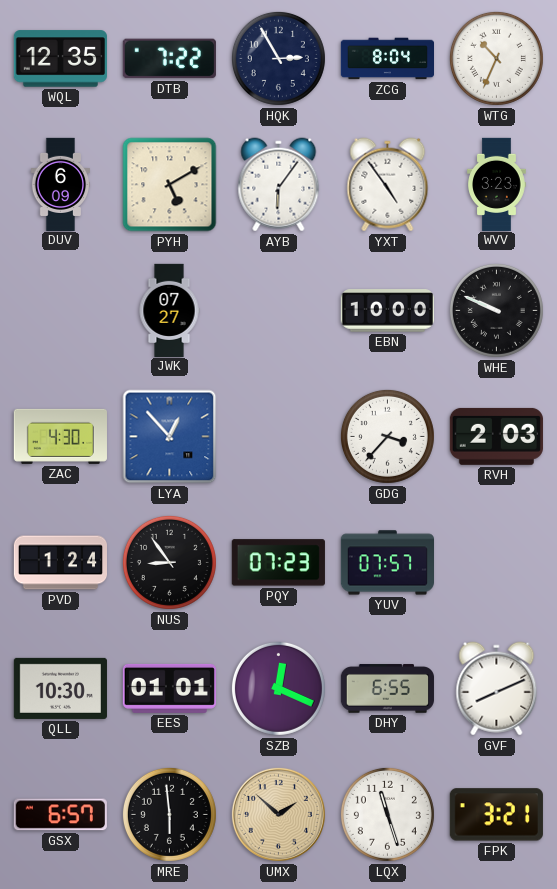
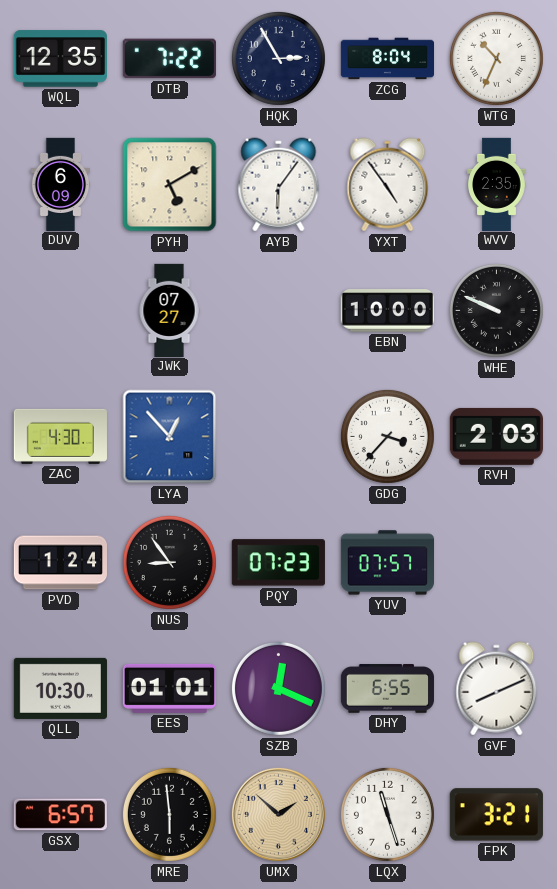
WVV: 3:23 -> 2:35
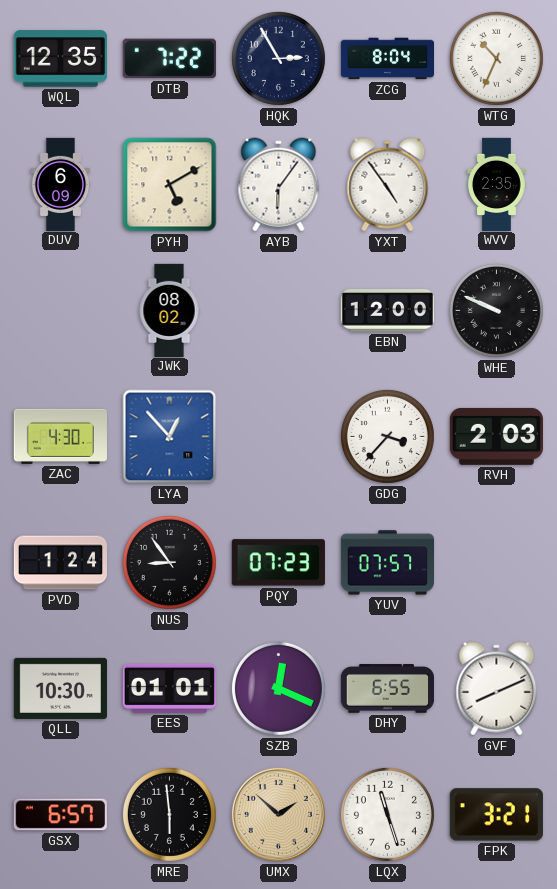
JWK: 07:27 -> 08:02
EBN: 10:00 -> 12:00
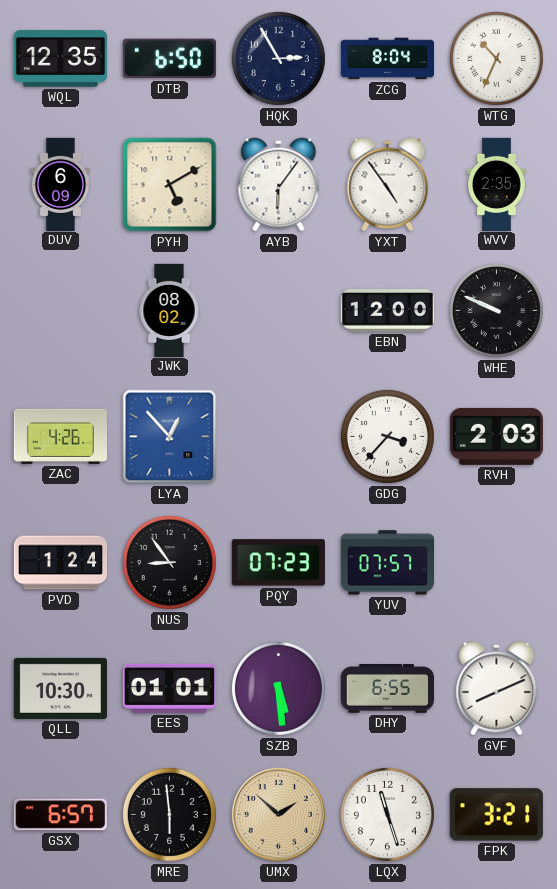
DTB: 7:22 -> 6:50
ZAC: 4:30 -> 4:26
SZB: 12:19 -> 5:29
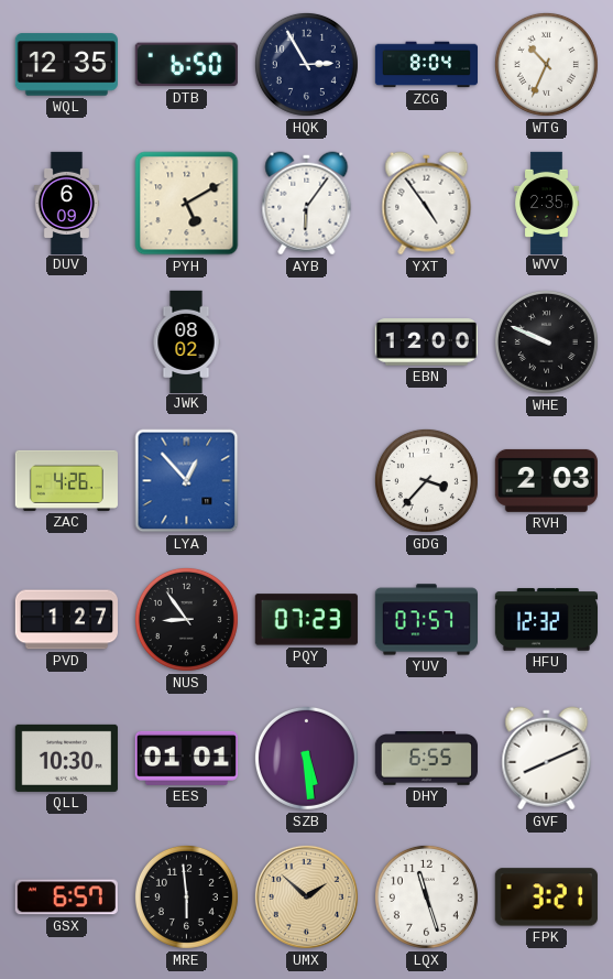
PVD: 1:24 -> 1:27
HFU: none -> 12:32
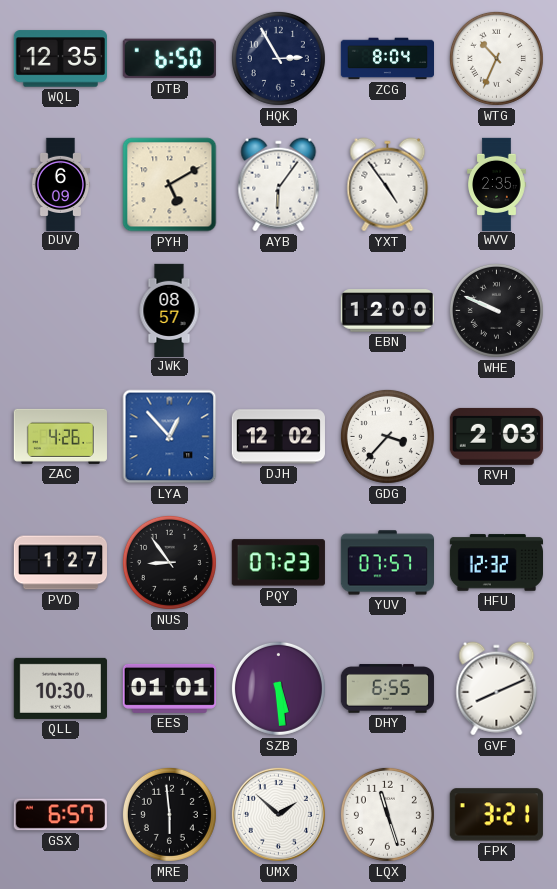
JWK: 08:02 -> 08:57
DJH: none -> 12:02
UMX dial: champagne -> white
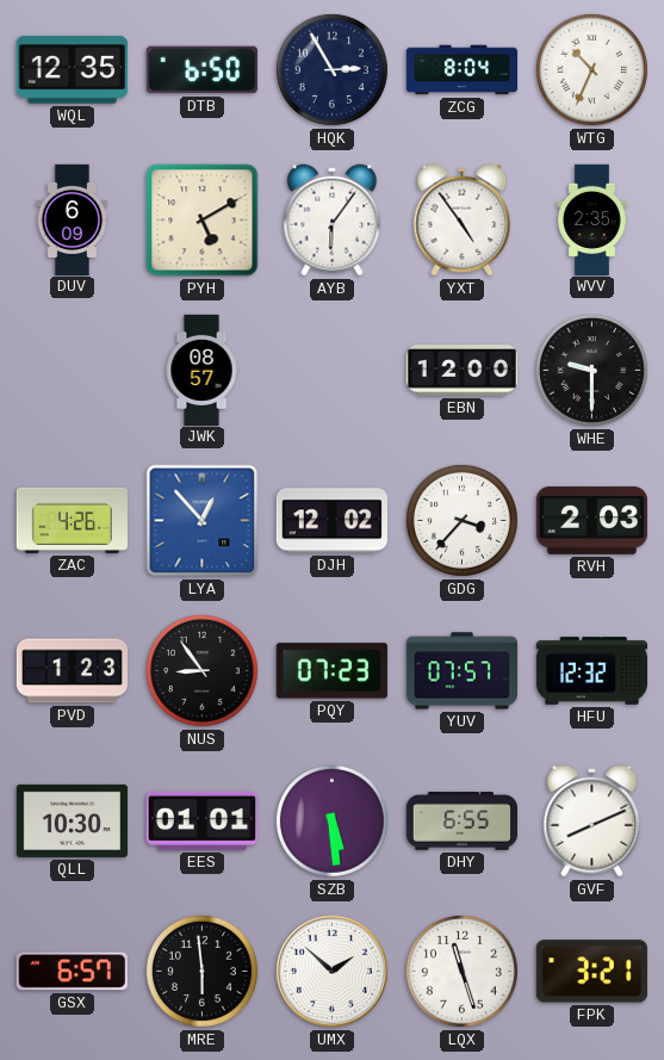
WHE: 9:49 -> 9:30
PVD: 1:27 -> 1:23
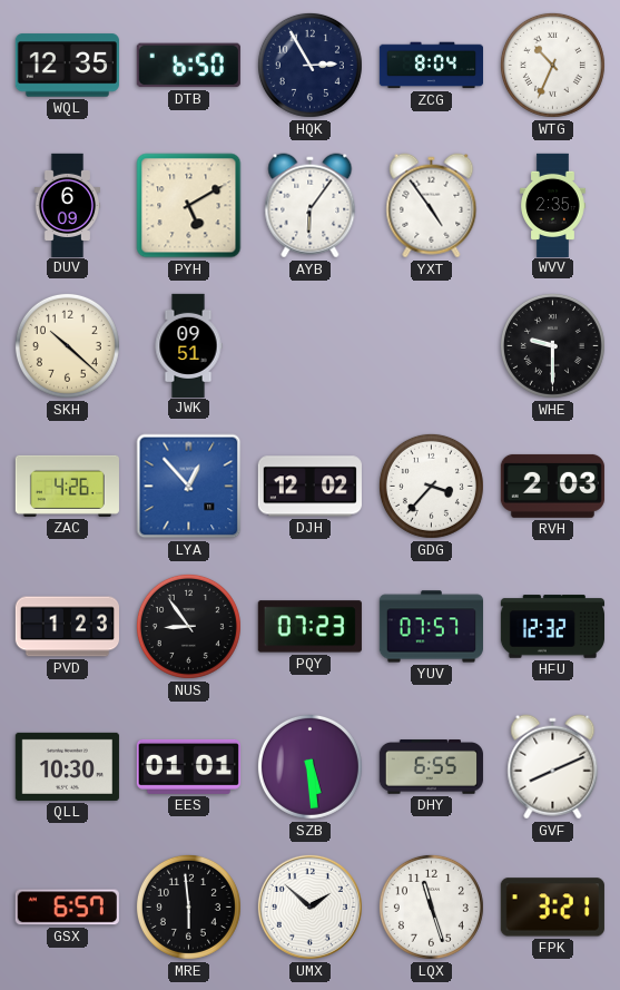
SKH: none -> 10:22
JWK: 08:57 -> 09:51
EBN: 12:00 -> none
